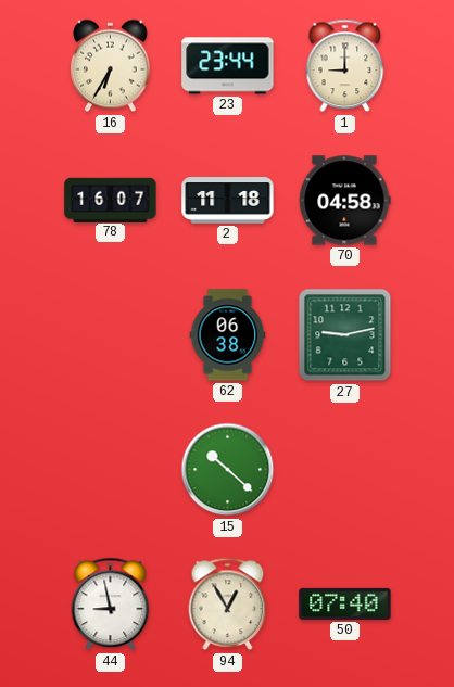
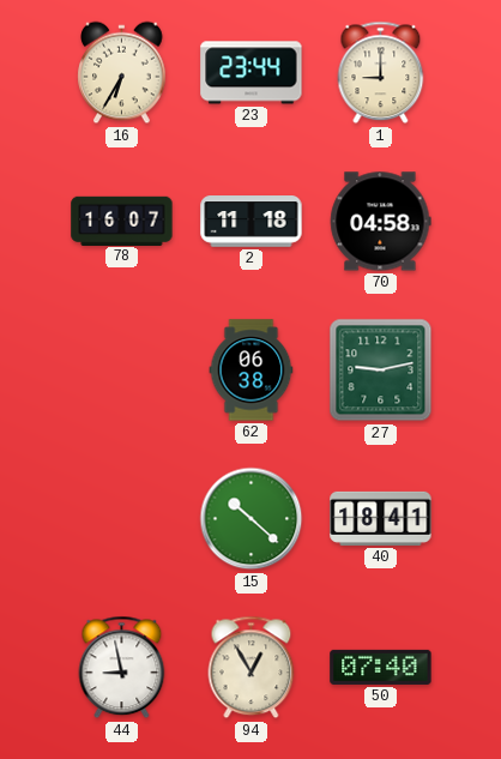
40: none -> 18:41
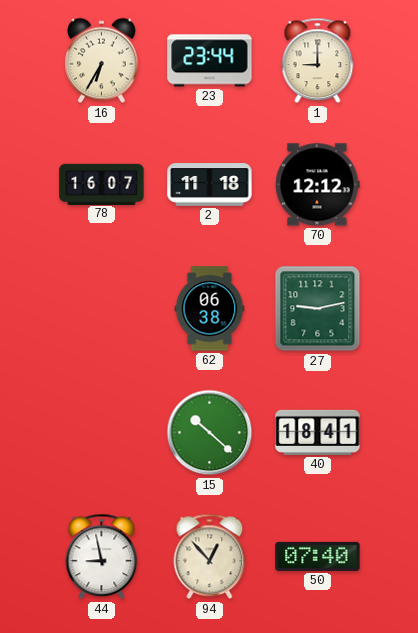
70: 04:58 -> 12:12
94: 12:55 -> 12:53
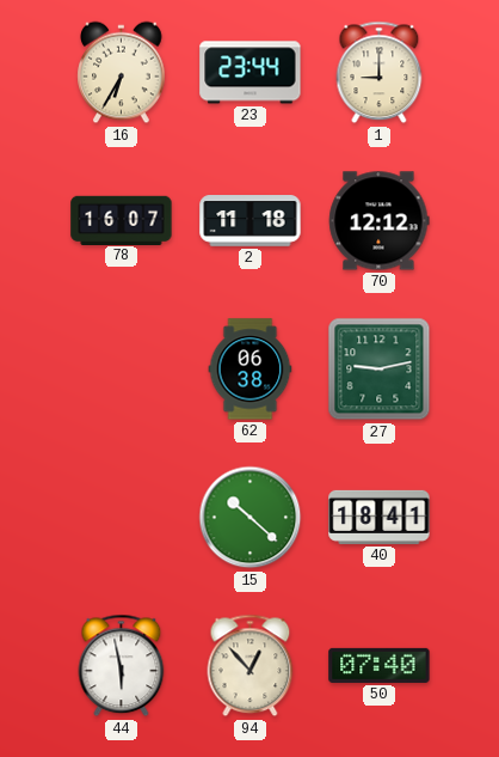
44: 8:58 -> 5:58
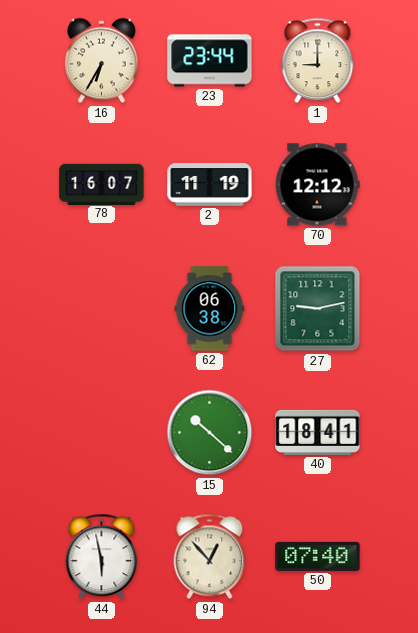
2: 11:18 -> 11:19
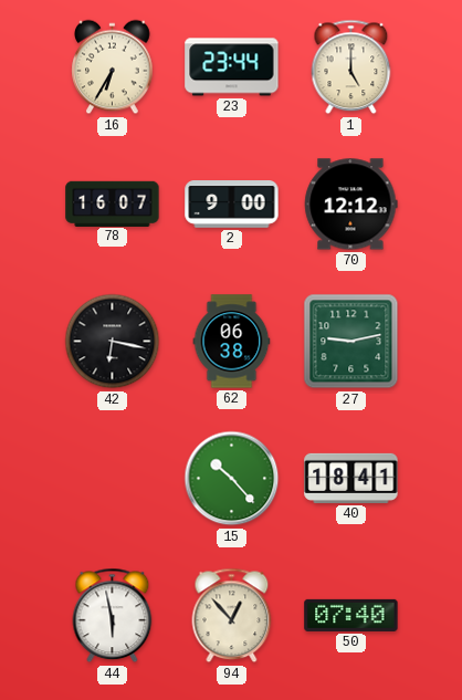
1: 9:00 -> 5:00
2: 11:19 -> 9:00
42: none -> 6:17
15: 10:22 -> 10:23
